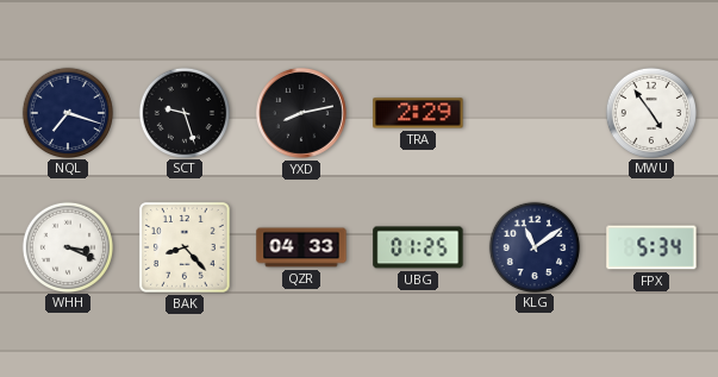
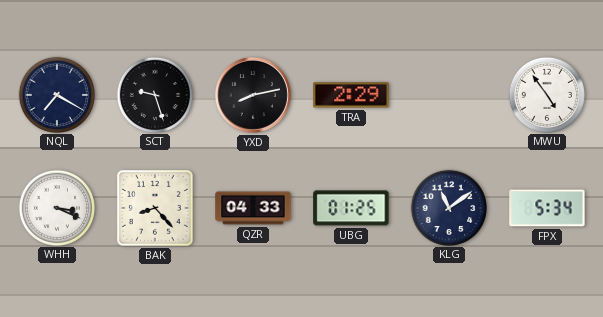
NQL: 7:18 -> 7:20
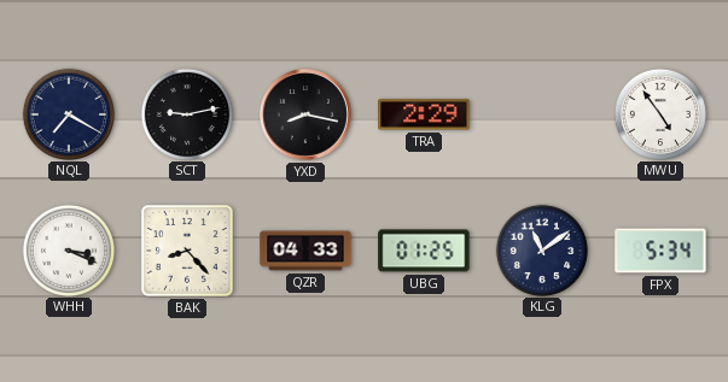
SCT: 9:27 -> 9:13
YXD: 8:13 -> 8:17
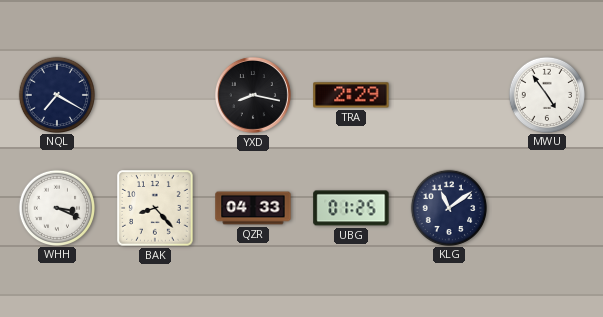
SCT: 9:13 -> none
FPX: 5:34 -> none
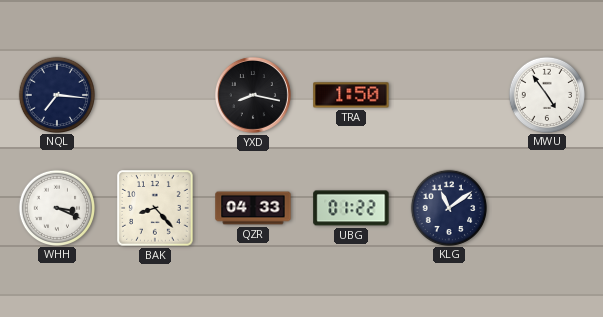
NQL: 7:20 -> 7:16
TRA: 2:29 -> 1:50
UBG: 01:25 -> 01:22
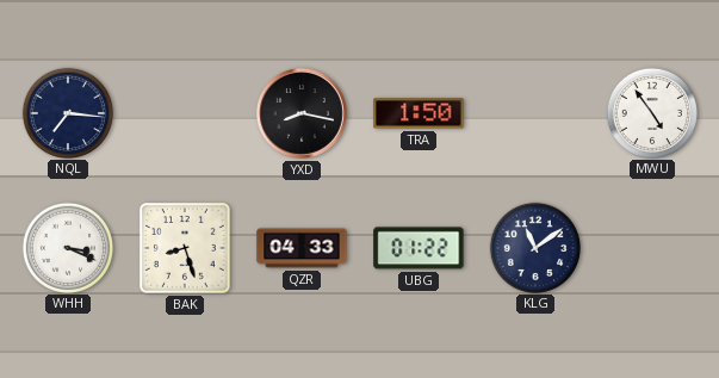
BAK: 8:23 -> 8:27
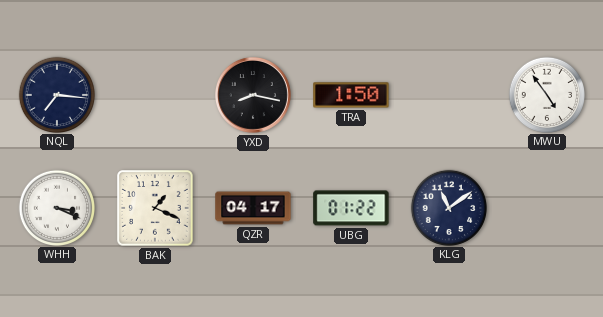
BAK: 8:27 -> 1:19
QZR: 04:33 -> 04:17
